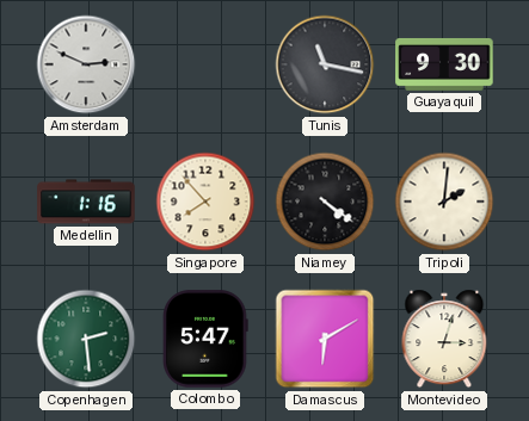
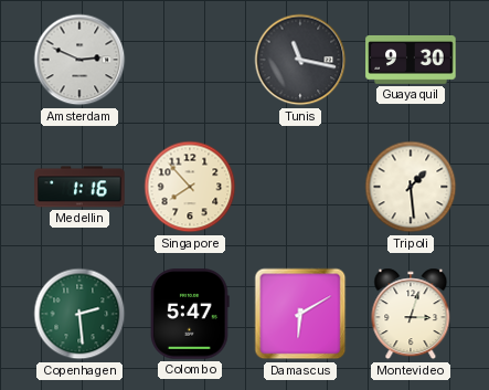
Niamey: 4:21 -> none
Tripoli: 2:01 -> 1:29
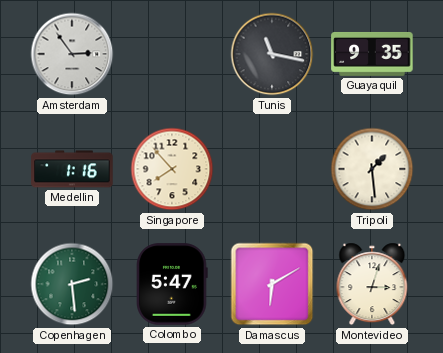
Amsterdam: 2:49 -> 2:54
Guayaquil: 9:30 -> 9:35
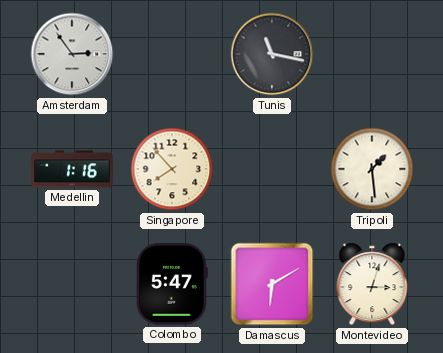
Guayaquil: 9:35 -> none
Copenhagen: 2:29 -> none
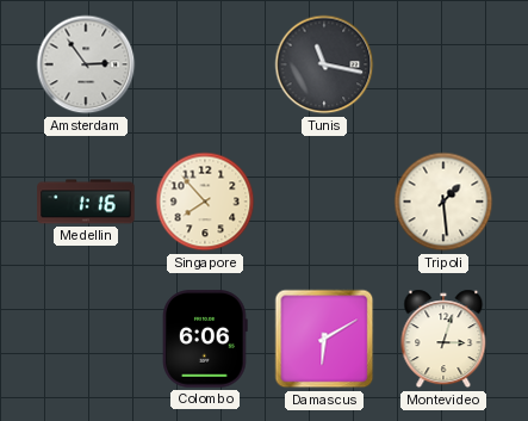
Colombo: 5:47 -> 6:06
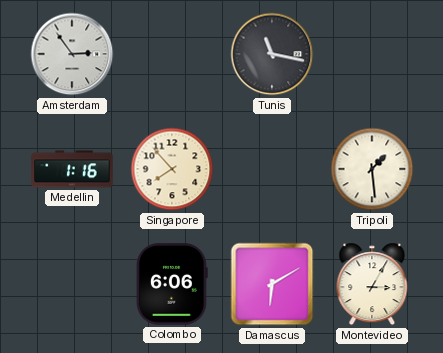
Montevideo: 3:03 -> 3:05
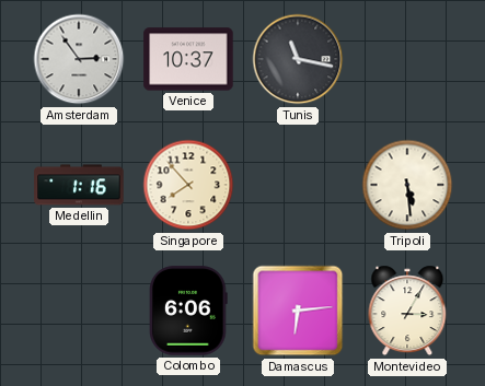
Venice: none -> 10:37
Tripoli: 1:29 -> 5:29
Damascus: 6:10 -> 6:14
